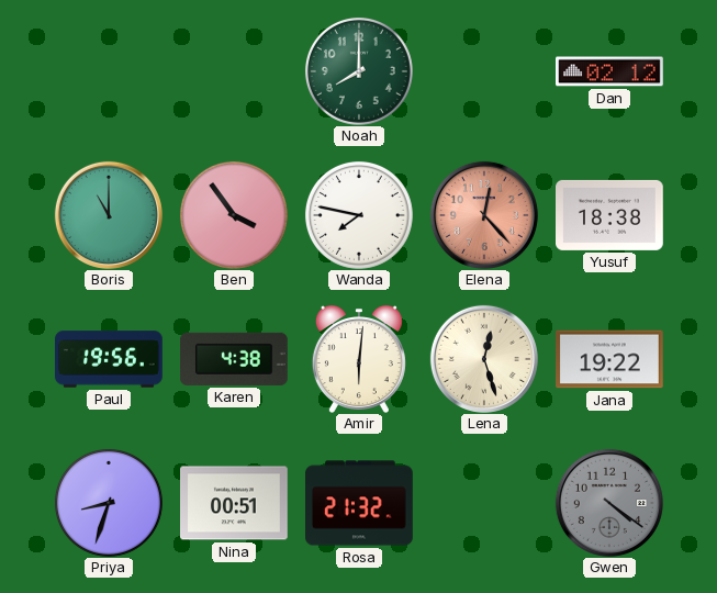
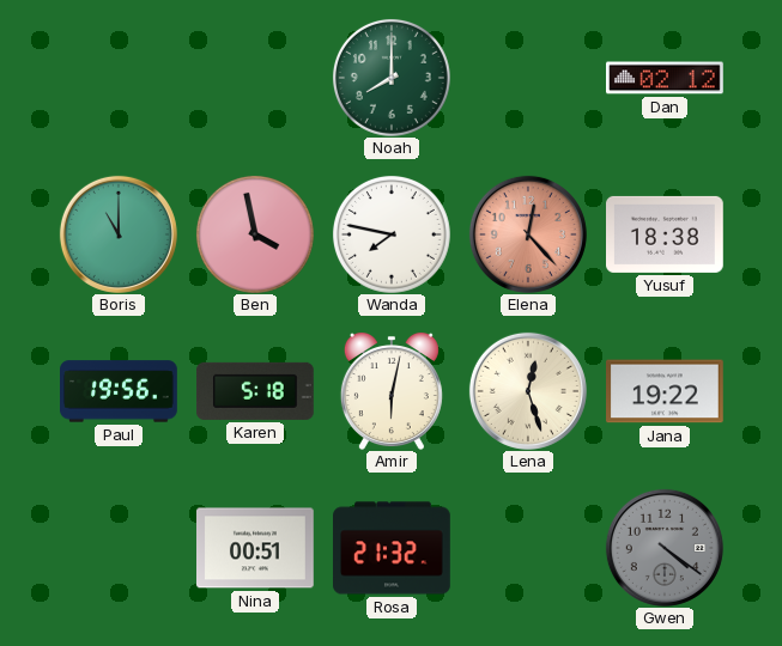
Ben: 3:54 -> 3:58
Karen: 4:38 -> 5:18
Amir: 6:01 -> 6:02
Priya: 8:33 -> none
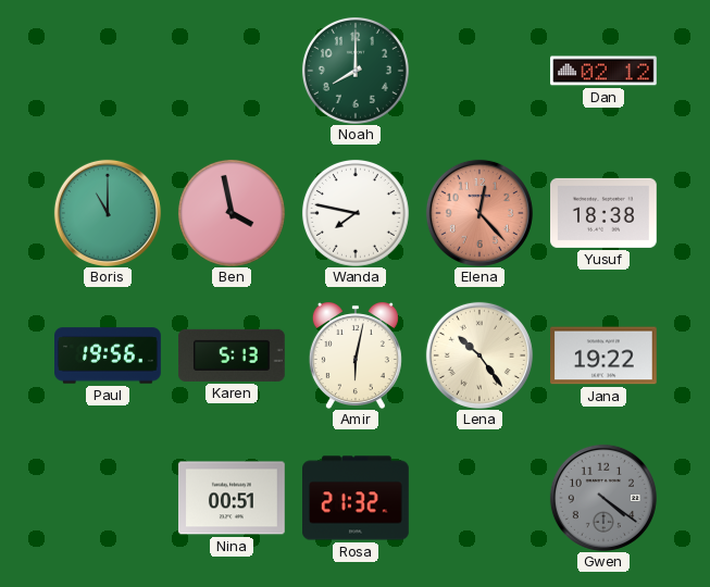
Karen: 5:18 -> 5:13
Lena: 12:27 -> 10:24
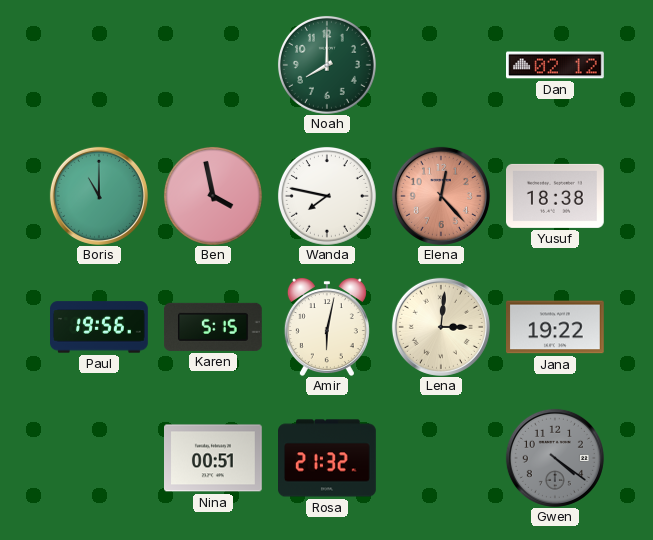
Karen: 5:13 -> 5:15
Lena: 10:24 -> 3:01
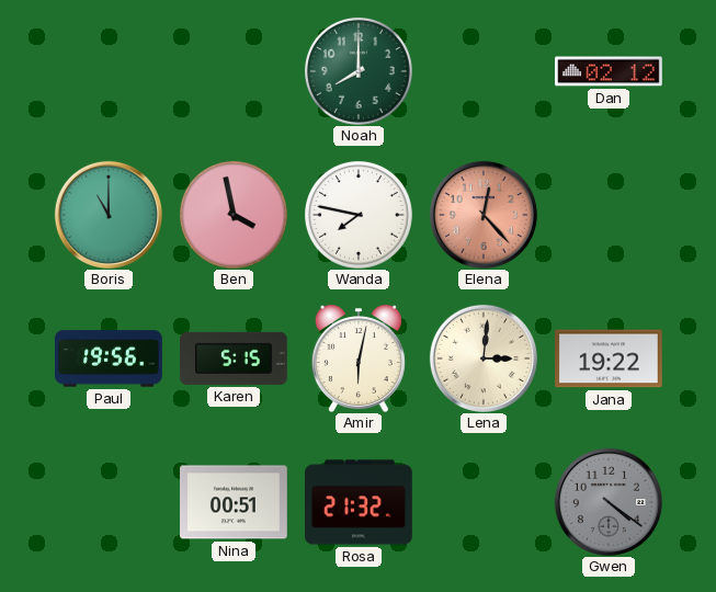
Yusuf: 18:38 -> none
